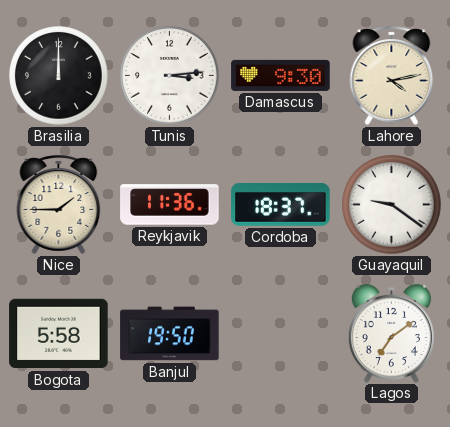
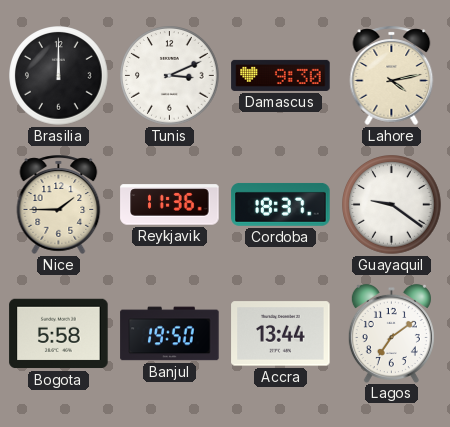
Tunis: 3:14 -> 3:11
Accra: none -> 13:44
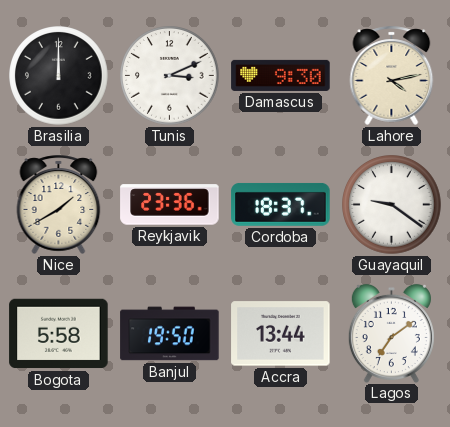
Nice: 1:45 -> 1:40
Reykjavik: 11:36 -> 23:36
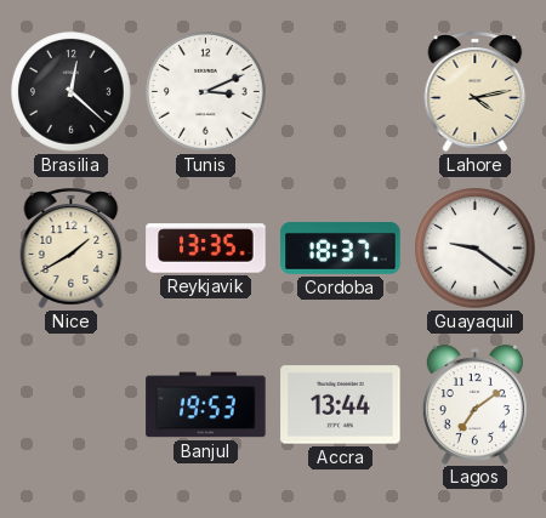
Brasilia: 12:00 -> 12:22
Damascus: 9:30 -> none
Reykjavik: 23:36 -> 13:35
Bogota: 5:58 -> none
Banjul: 19:50 -> 19:53
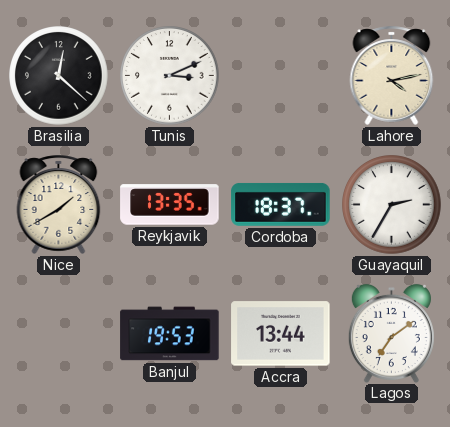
Guayaquil: 9:21 -> 2:35
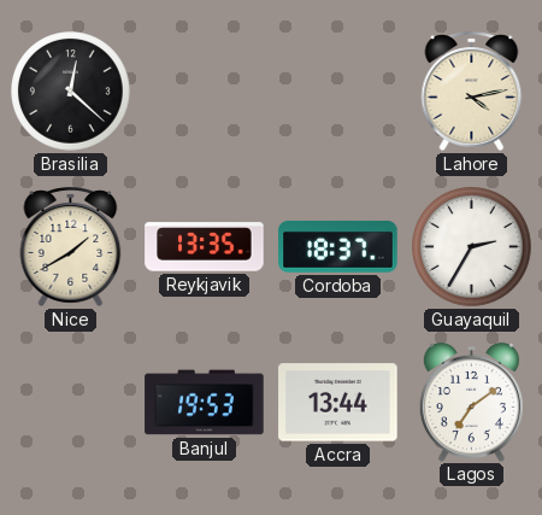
Tunis: 3:11 -> none
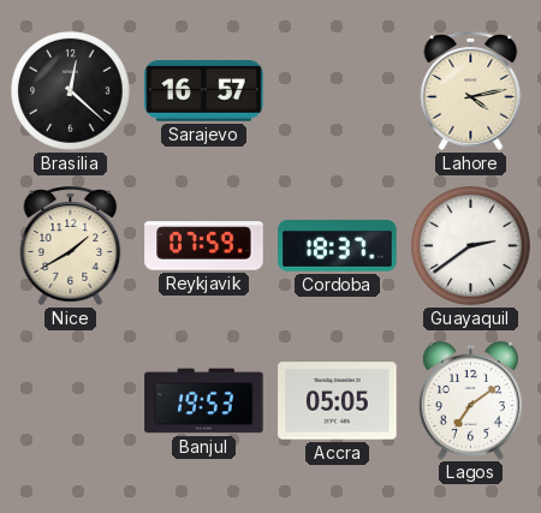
Sarajevo: none -> 16:57
Reykjavik: 13:35 -> 07:59
Guayaquil: 2:35 -> 2:39
Accra: 13:44 -> 05:05
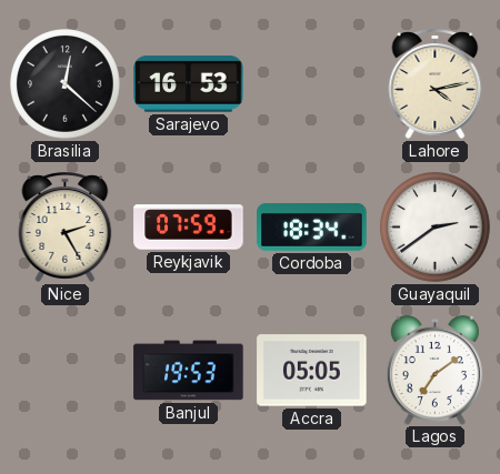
Sarajevo: 16:57 -> 16:53
Nice: 1:40 -> 2:25
Cordoba: 18:37 -> 18:34
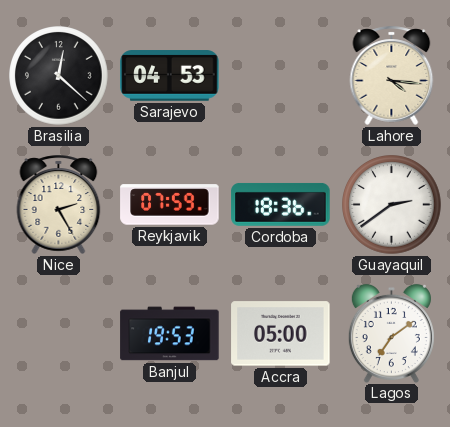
Sarajevo: 16:53 -> 04:53
Lahore: 4:13 -> 4:16
Cordoba: 18:34 -> 18:36
Accra: 05:05 -> 05:00
